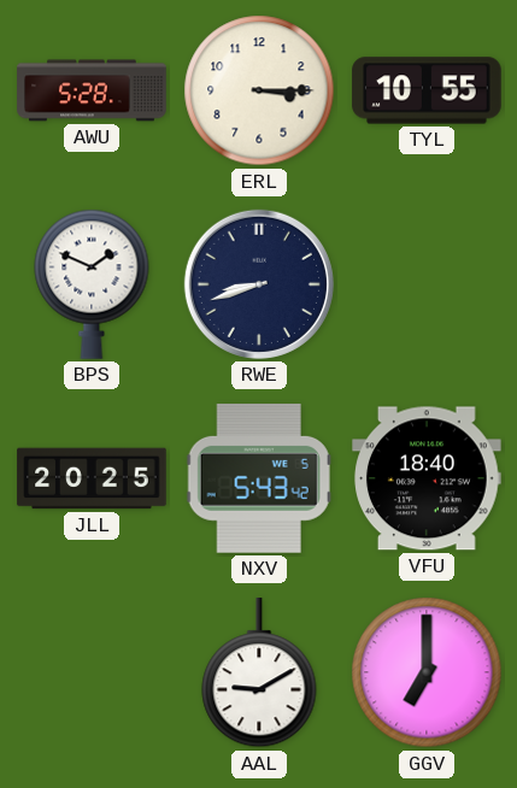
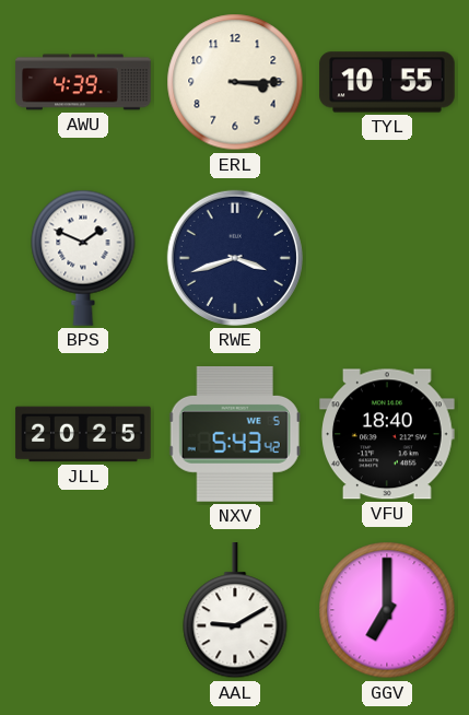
AWU: 5:28 -> 4:39
RWE: 8:42 -> 3:42
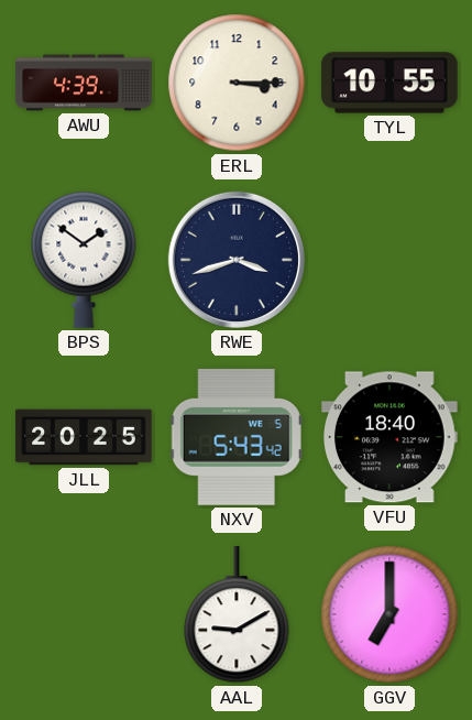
BPS: 1:49 -> 1:51
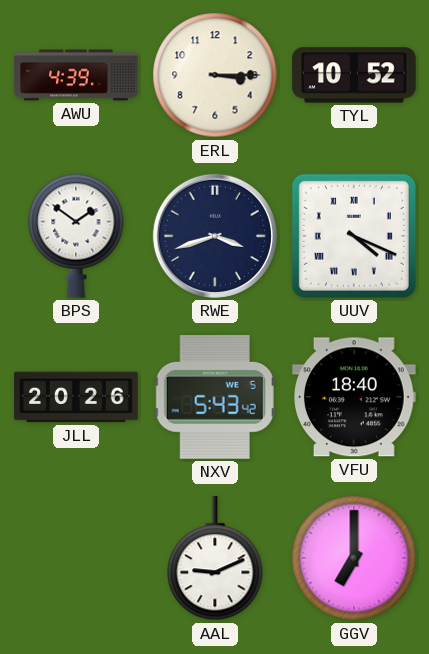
TYL: 10:55 -> 10:52
UUV: none -> 4:19
JLL: 20:25 -> 20:26
AAL: 9:10 -> 9:11
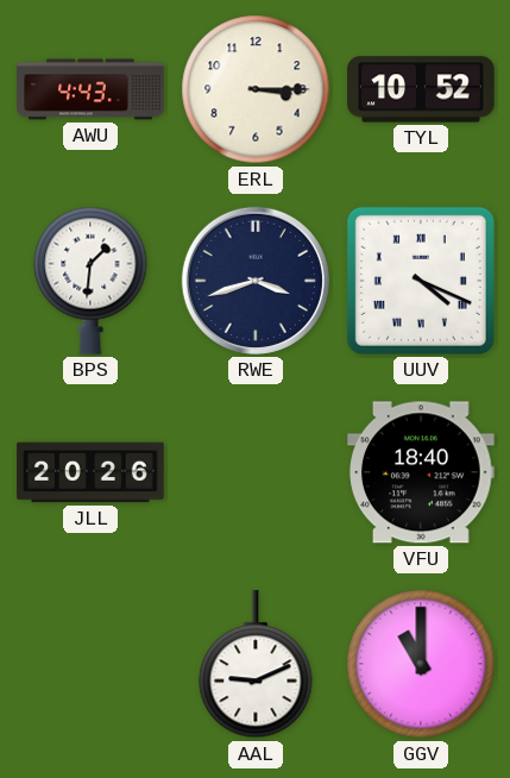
AWU: 4:39 -> 4:43
BPS: 1:51 -> 1:31
NXV: 5:43 -> none
GGV: 7:00 -> 11:00
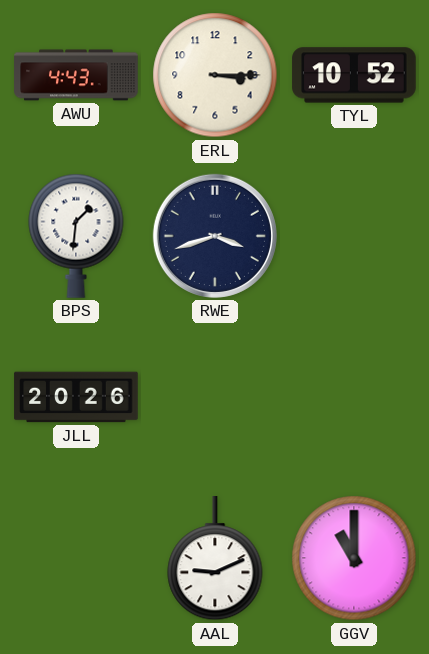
UUV: 4:19 -> none
VFU: 18:40 -> none
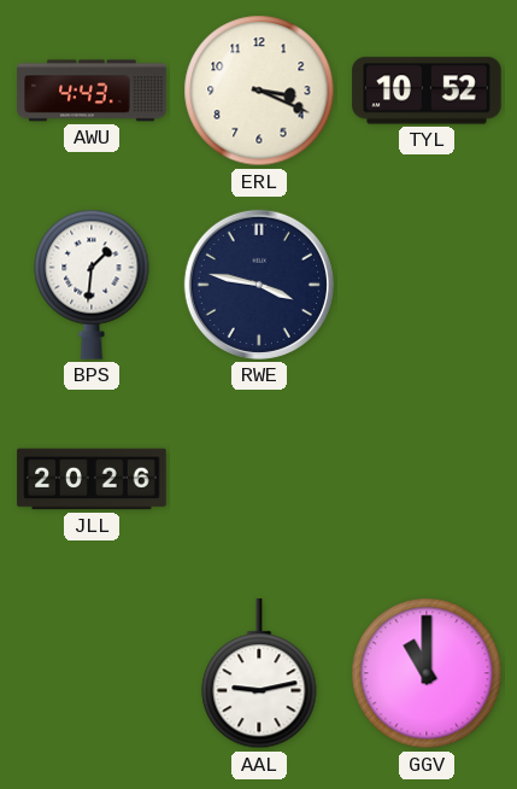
ERL: 3:15 -> 3:19
RWE: 3:42 -> 3:47
AAL: 9:11 -> 9:13
